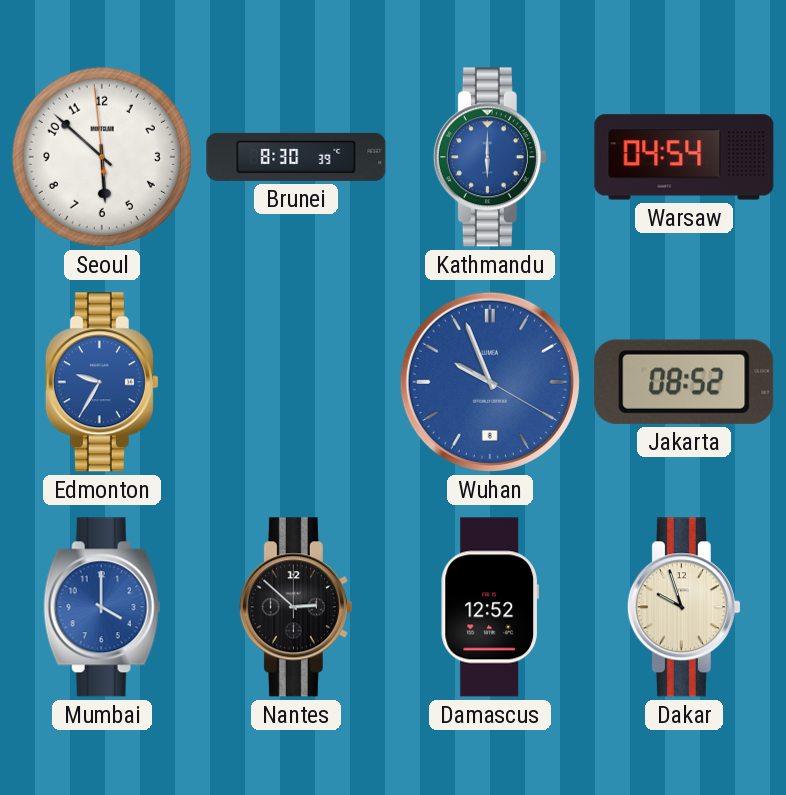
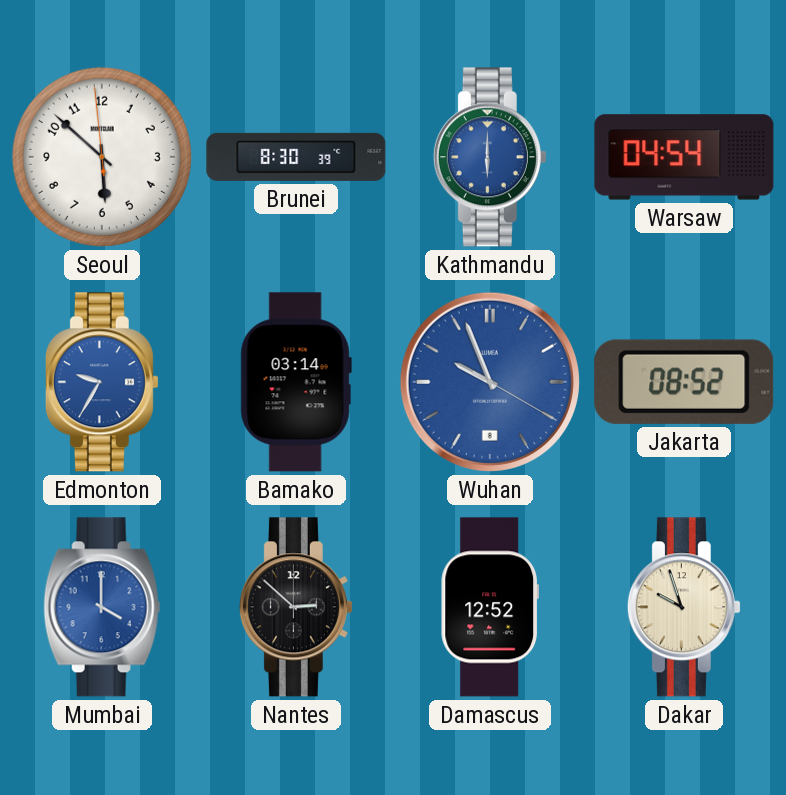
Bamako: none -> 03:14
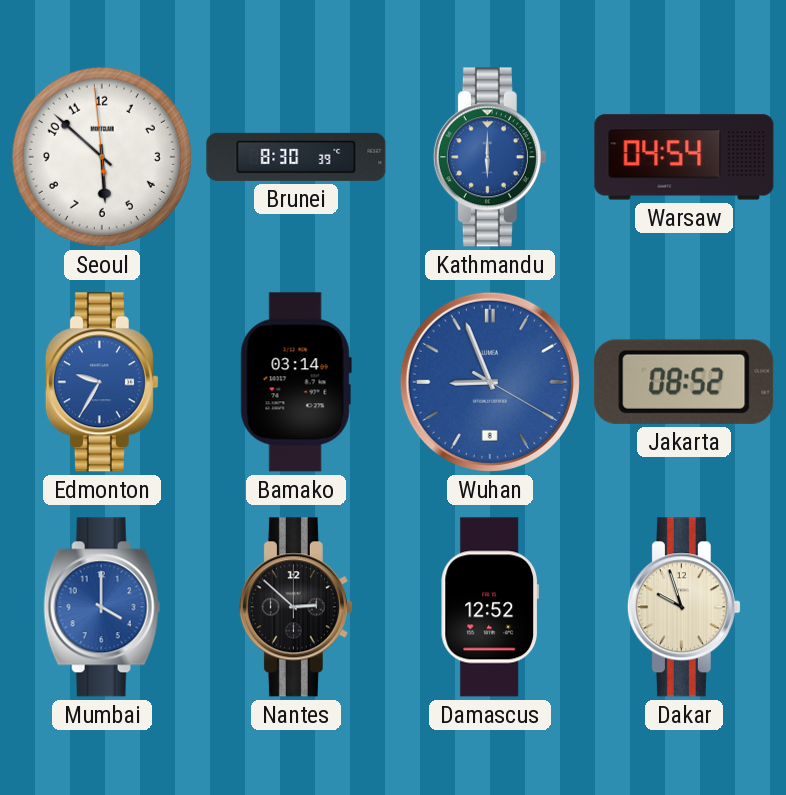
Wuhan: 9:56 -> 8:56
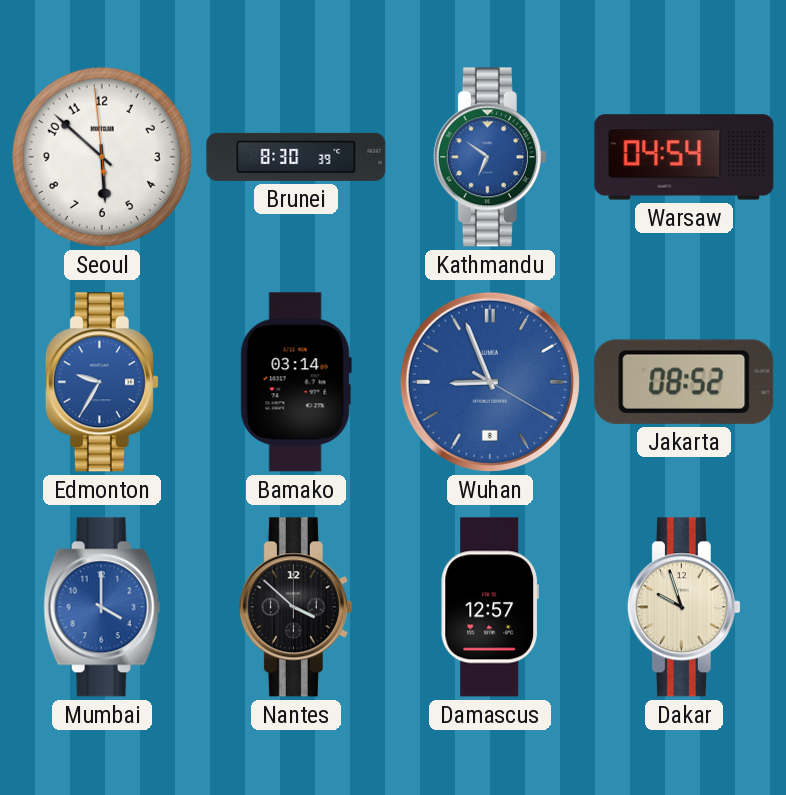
Kathmandu: 6:00 -> 6:51
Nantes: 2:52 -> 3:52
Damascus: 12:52 -> 12:57
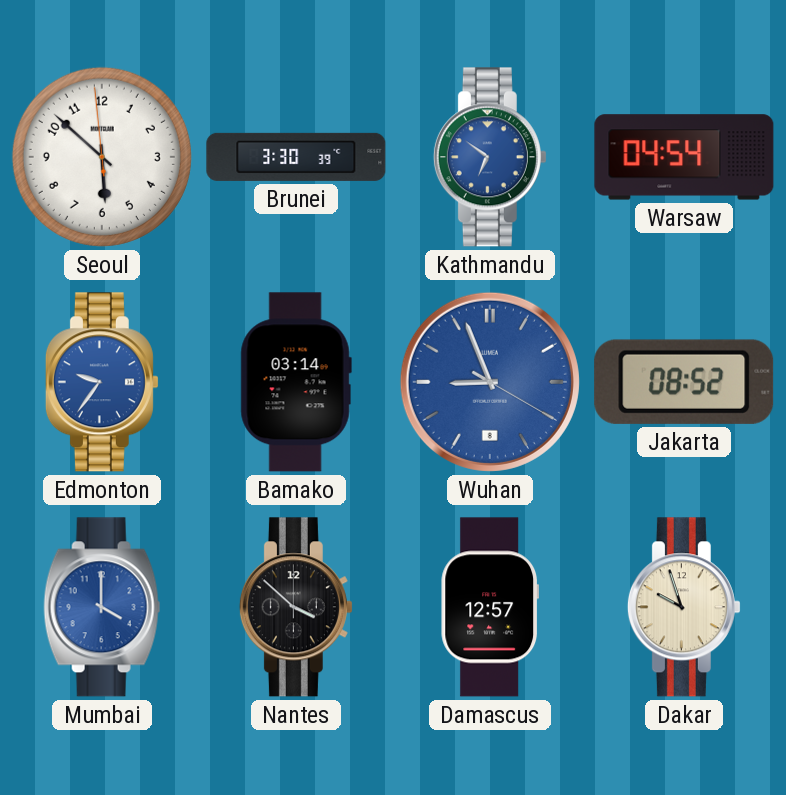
Brunei: 8:30 -> 3:30
Edmonton: 9:35 -> 9:36
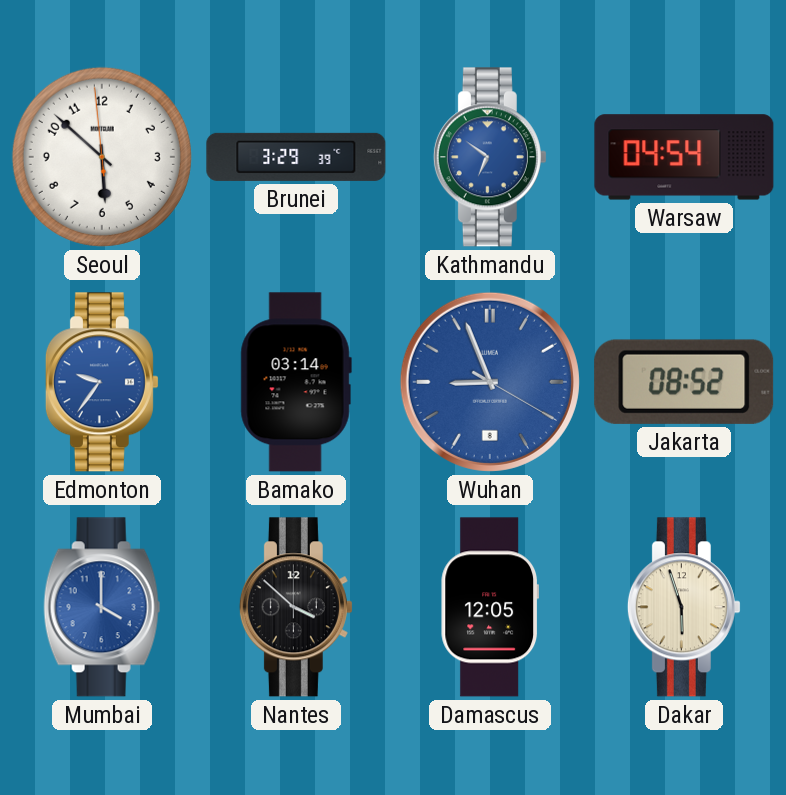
Brunei: 3:30 -> 3:29
Damascus: 12:57 -> 12:05
Dakar: 9:57 -> 5:57
